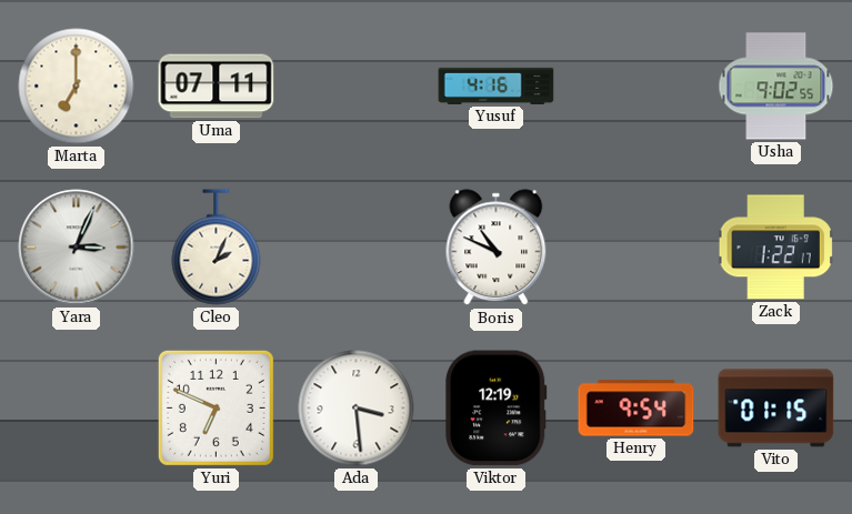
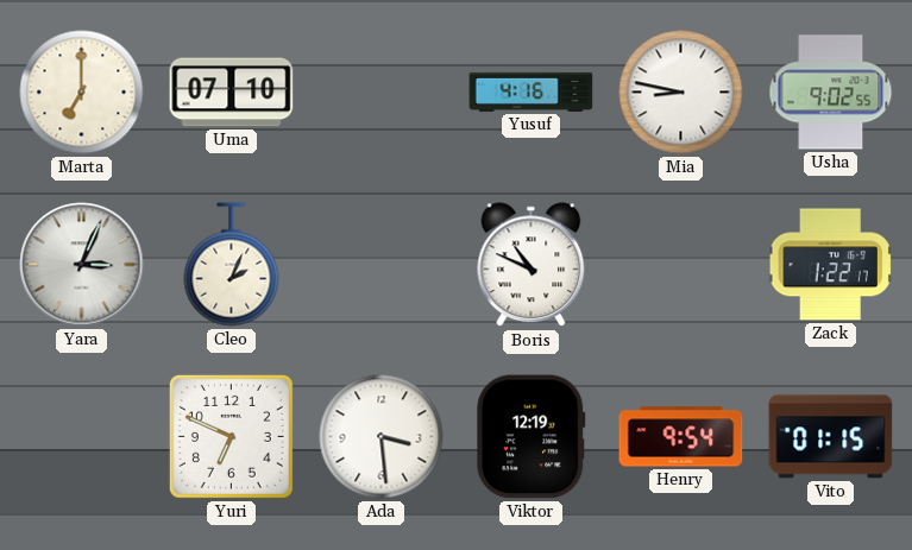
Uma: 07:11 -> 07:10
Mia: none -> 8:47
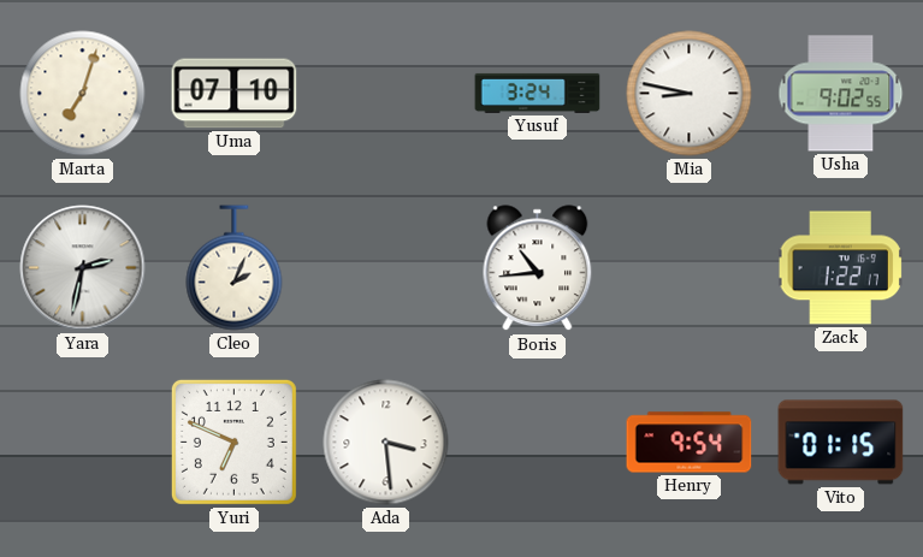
Marta: 7:00 -> 7:03
Yusuf: 4:16 -> 3:24
Yara: 3:04 -> 2:32
Boris: 10:49 -> 10:44
Viktor: 12:19 -> none
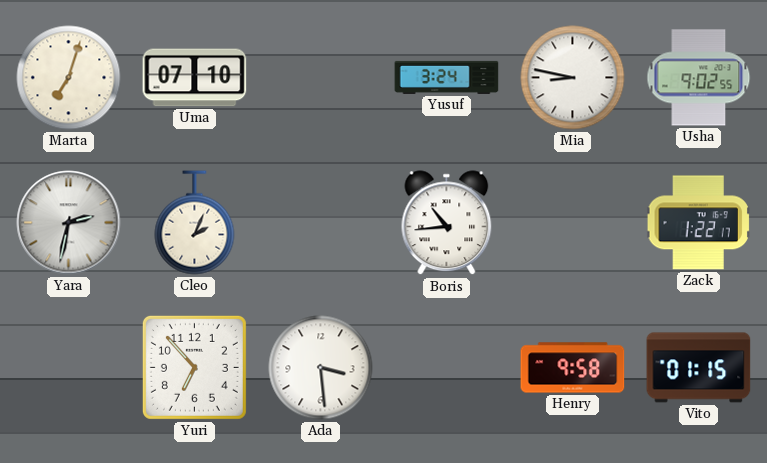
Yuri: 6:49 -> 6:53
Henry: 9:54 -> 9:58
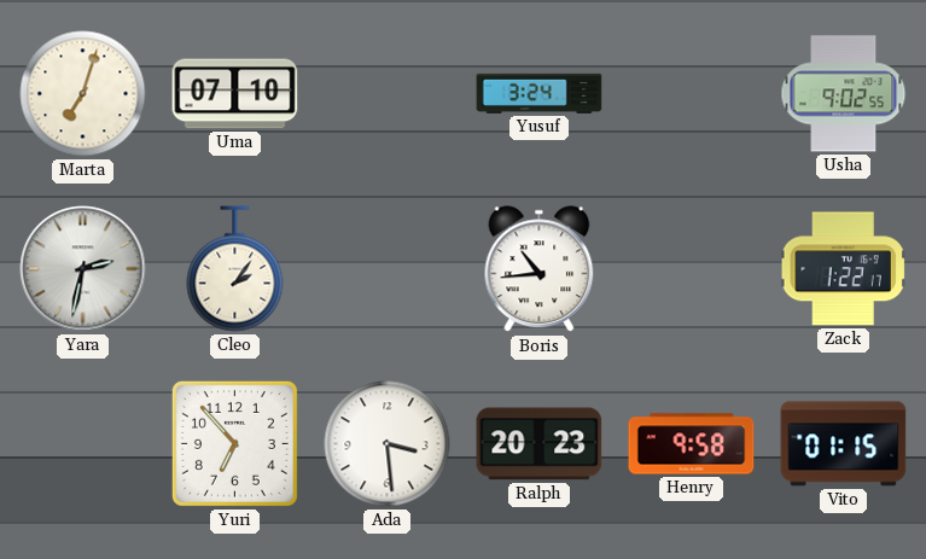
Mia: 8:47 -> none
Cleo: 2:04 -> 2:06
Ralph: none -> 20:23
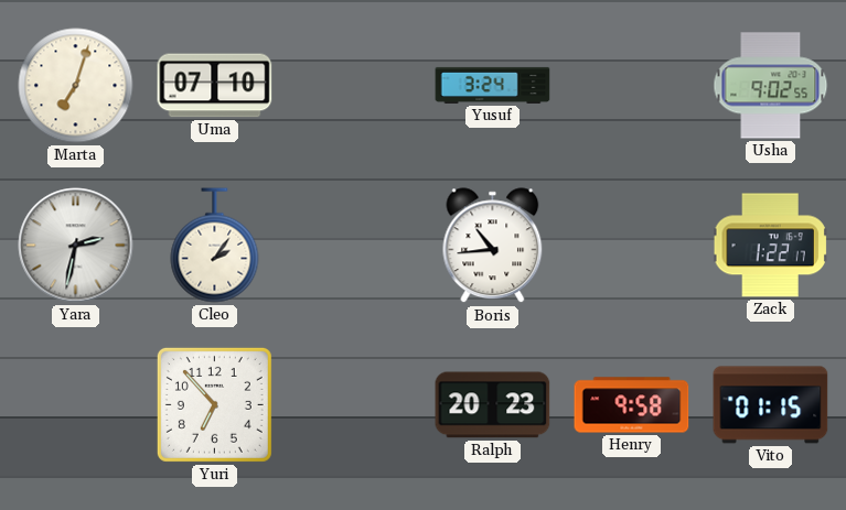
Ada: 3:29 -> none
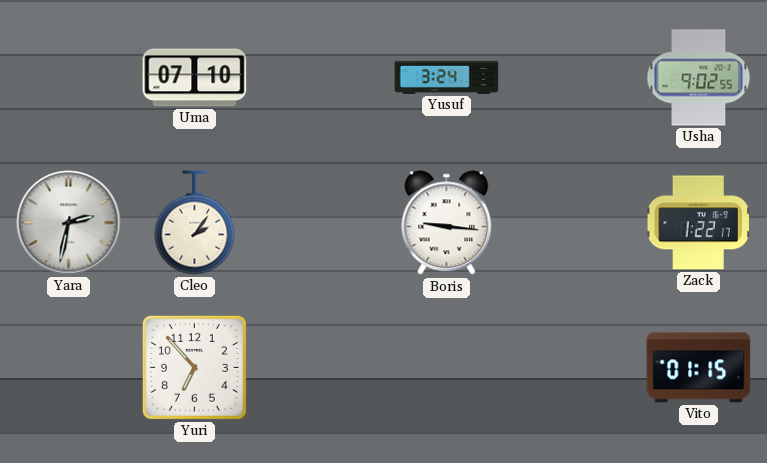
Marta: 7:03 -> none
Boris: 10:44 -> 9:16
Ralph: 20:23 -> none
Henry: 9:58 -> none
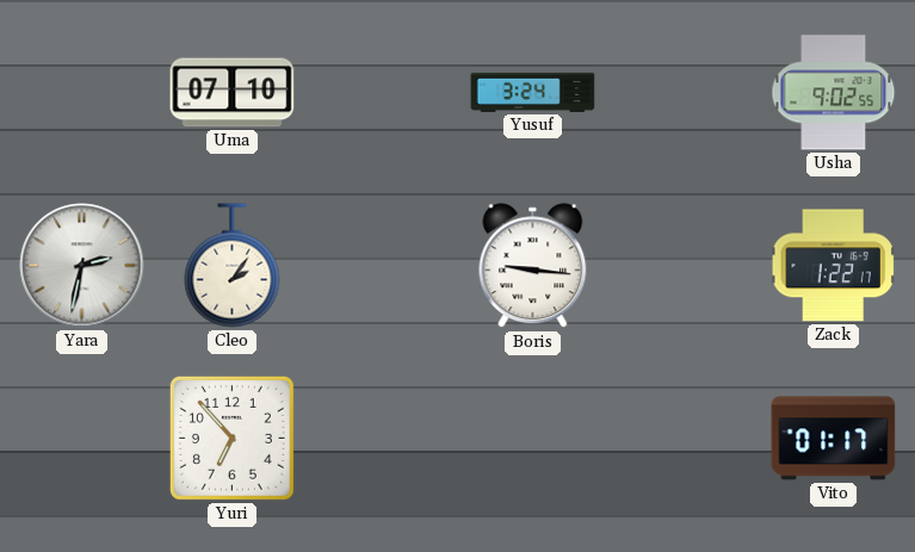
Vito: 01:15 -> 01:17
